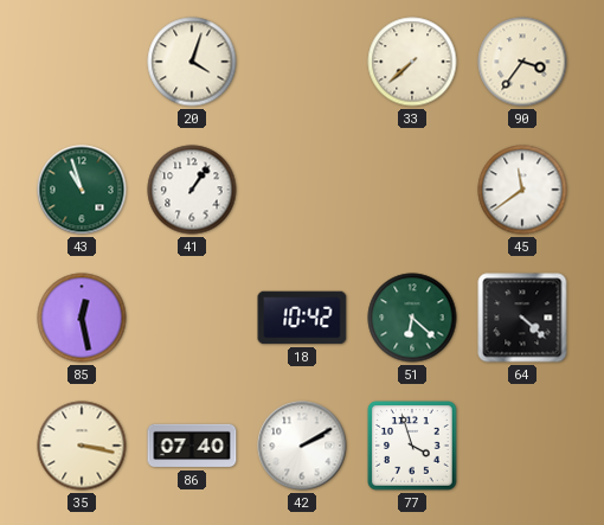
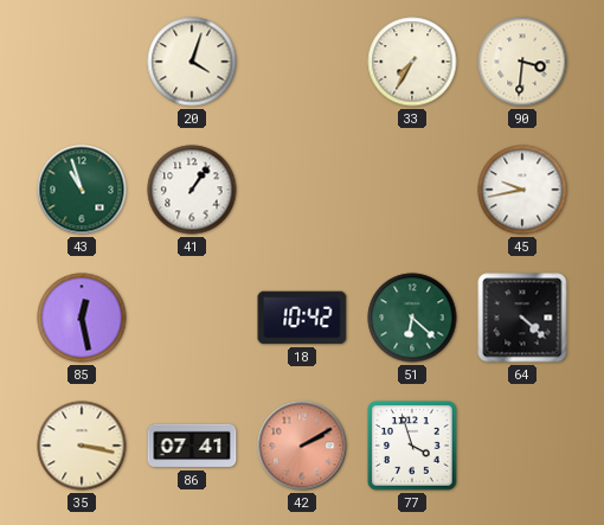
33: 7:38 -> 7:35
90: 3:36 -> 3:31
45: 11:39 -> 9:43
86: 07:40 -> 07:41
42 dial: white -> salmon
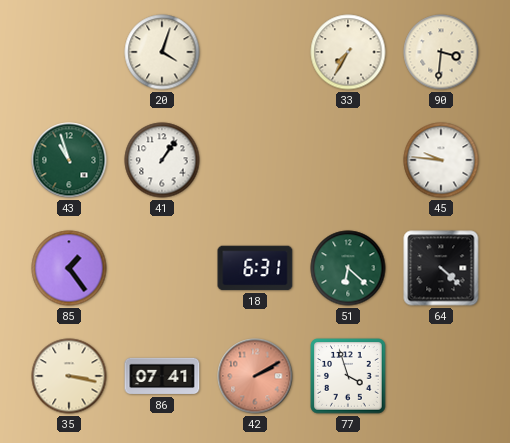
45: 9:43 -> 9:46
85: 12:28 -> 1:24
18: 10:42 -> 6:31
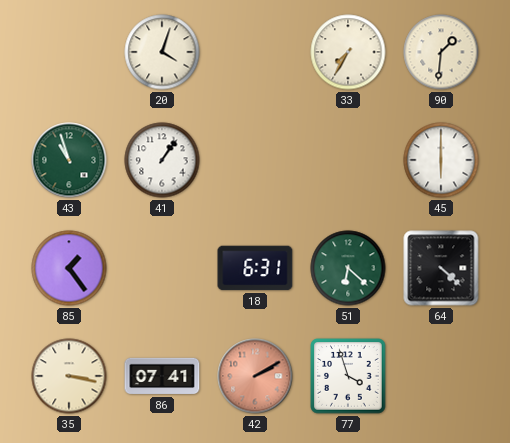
90: 3:31 -> 1:31
45: 9:46 -> 6:00
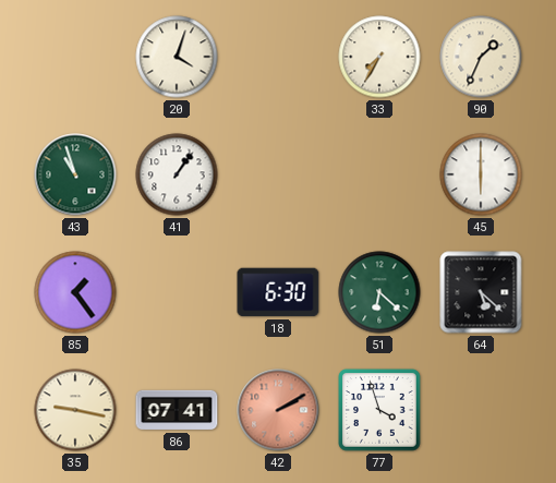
90: 1:31 -> 1:34
18: 6:31 -> 6:30
64: 4:22 -> 5:22
35: 3:17 -> 9:17
